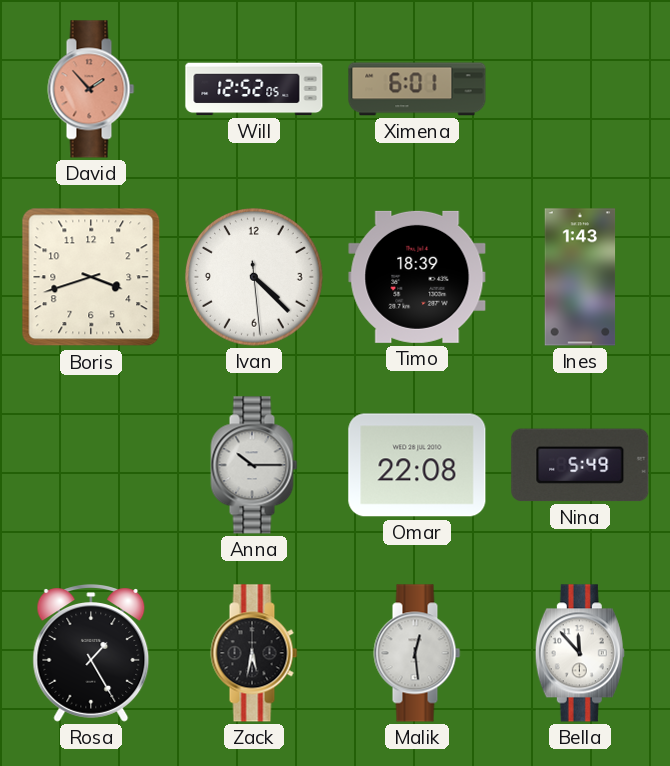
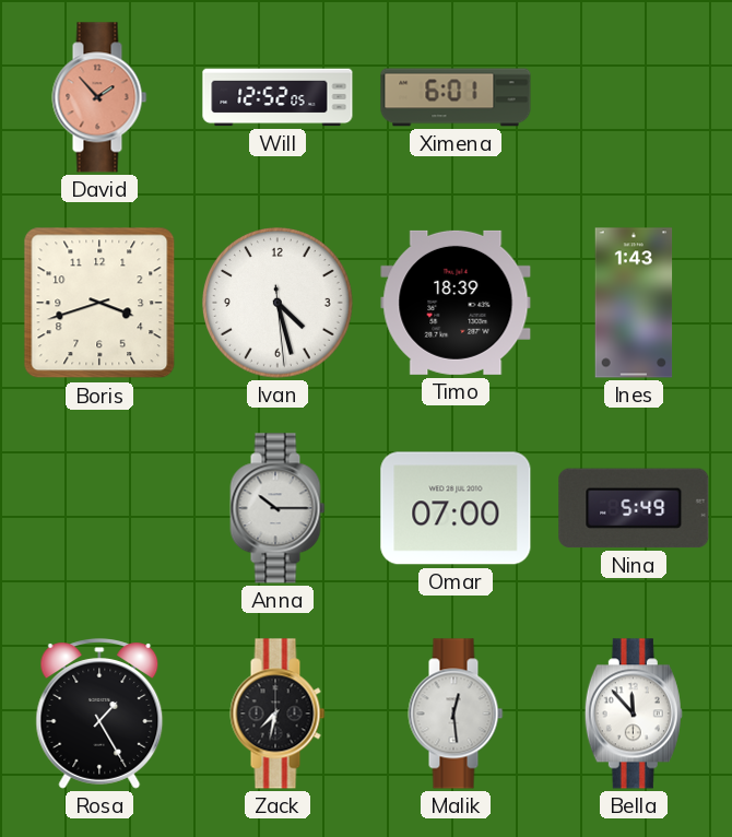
Ivan: 4:22 -> 4:27
Omar: 22:08 -> 07:00
Zack: 5:32 -> 7:32
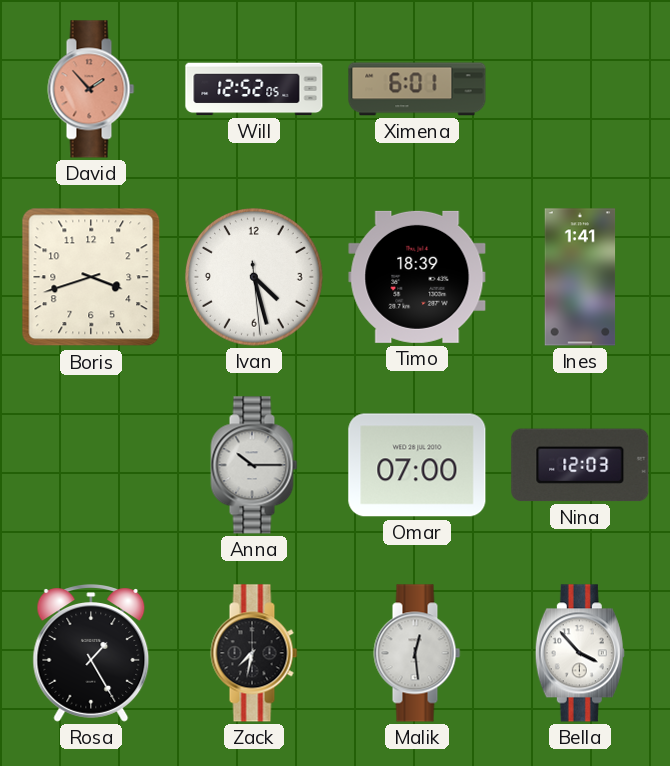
Ines: 1:43 -> 1:41
Nina: 5:49 -> 12:03
Bella: 11:53 -> 3:53
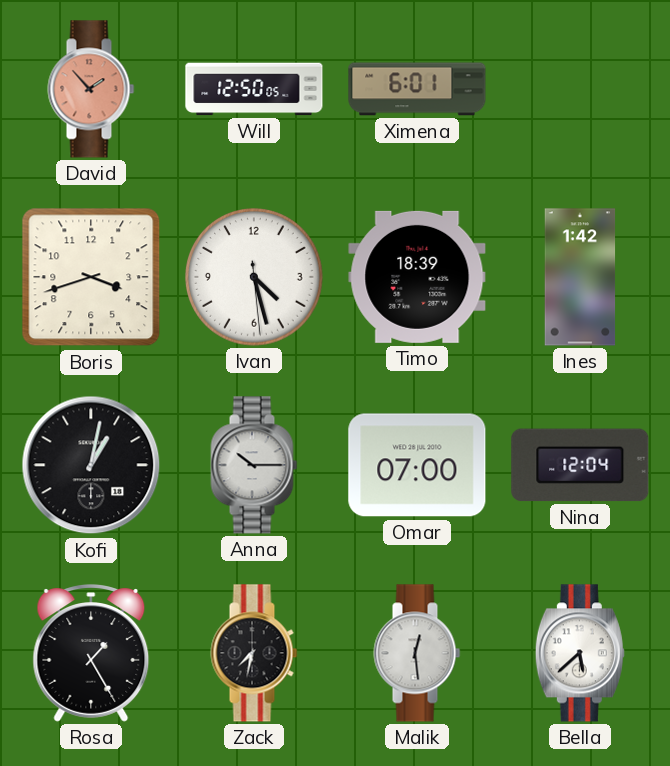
Will: 12:52 -> 12:50
Ines: 1:41 -> 1:42
Kofi: none -> 1:02
Nina: 12:03 -> 12:04
Bella: 3:53 -> 5:38
